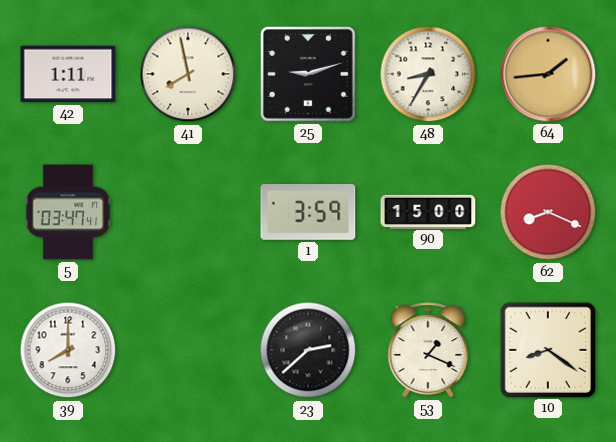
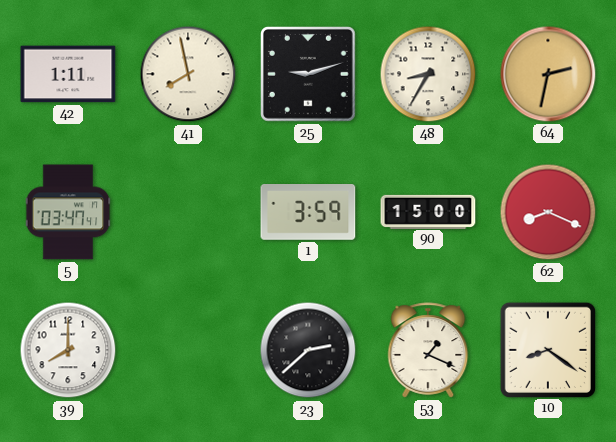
64: 1:44 -> 2:32
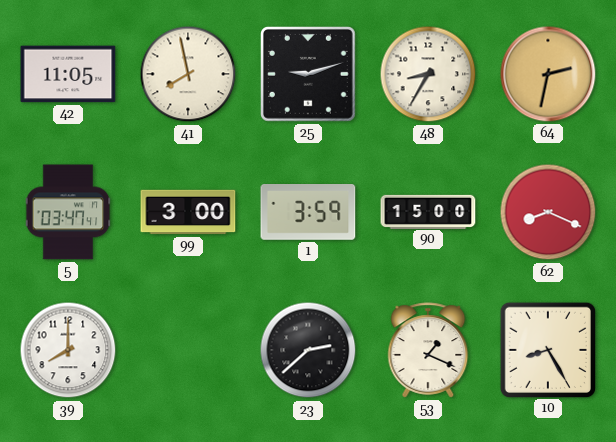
42: 1:11 -> 11:05
99: none -> 3:00
10: 8:21 -> 8:25
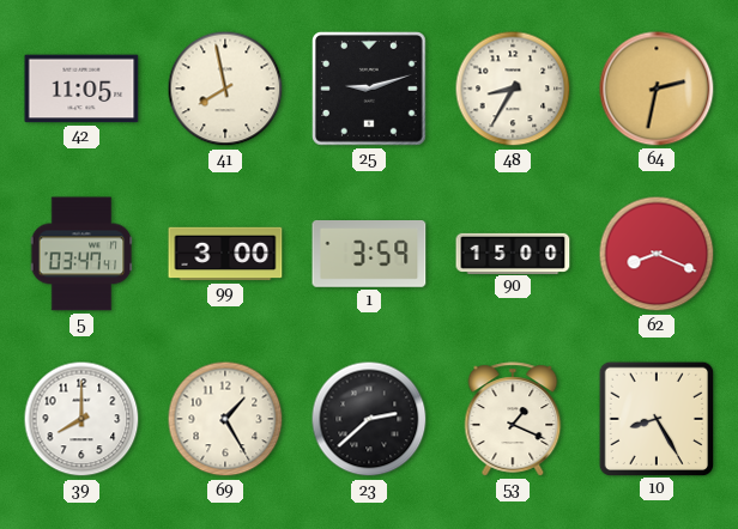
69: none -> 1:25
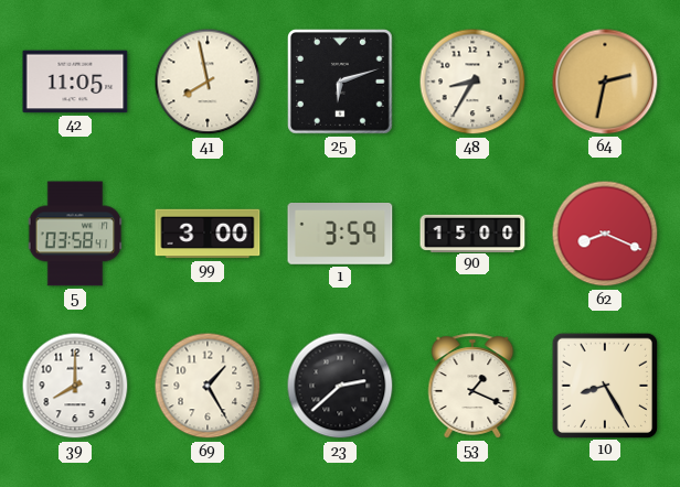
25: 9:12 -> 6:12
5: 03:47 -> 03:58
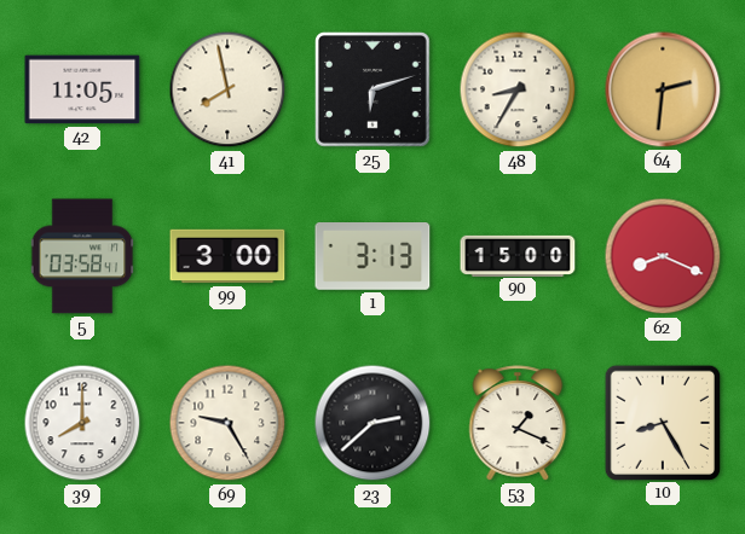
64: 2:32 -> 2:31
1: 3:59 -> 3:13
69: 1:25 -> 9:25
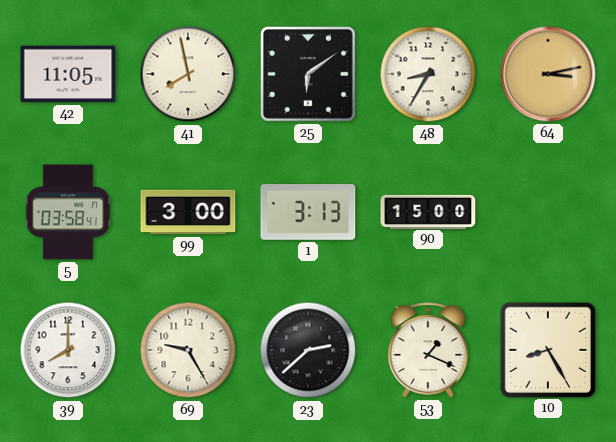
25: 6:12 -> 6:09
64: 2:31 -> 3:13
62: 8:19 -> none
